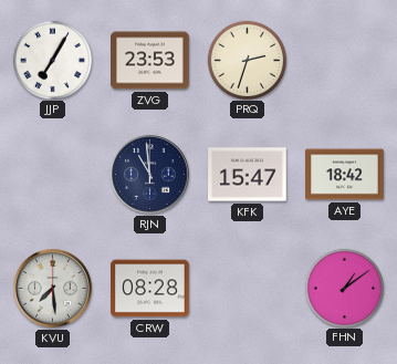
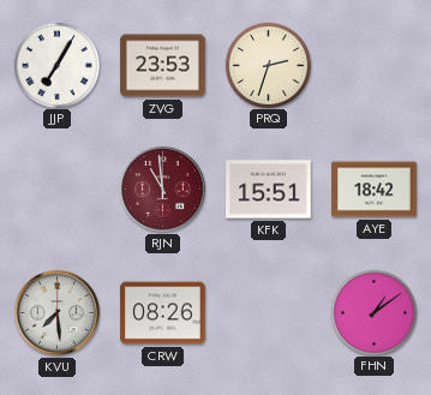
RJN dial: navy -> burgundy
KFK: 15:47 -> 15:51
CRW: 08:28 -> 08:26
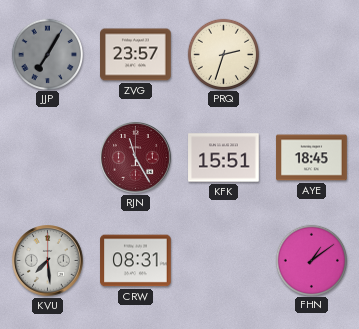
JJP dial: white -> grey
ZVG: 23:53 -> 23:57
RJN: 10:59 -> 11:25
AYE: 18:42 -> 18:45
CRW: 08:26 -> 08:31
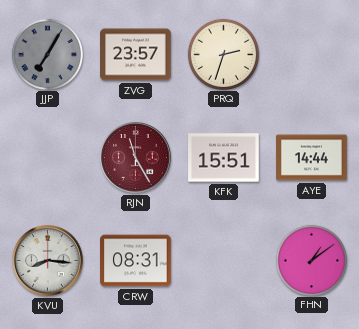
AYE: 18:45 -> 14:44
KVU: 7:29 -> 8:16
